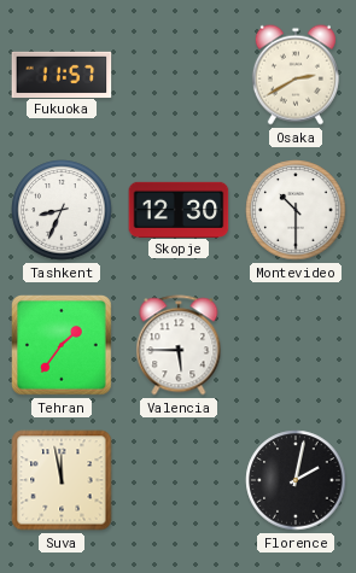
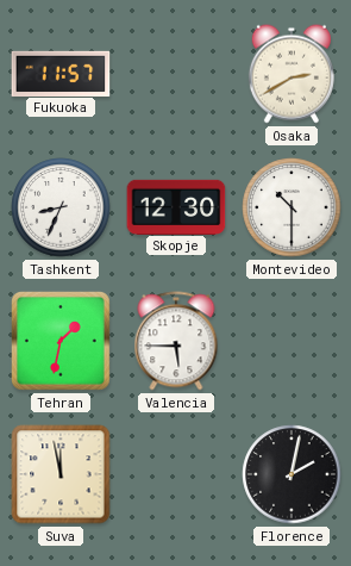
Tehran: 1:36 -> 1:32
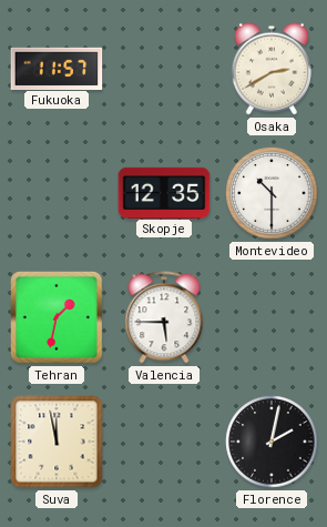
Tashkent: 8:34 -> none
Skopje: 12:30 -> 12:35
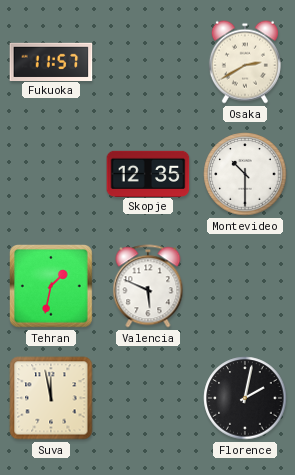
Valencia: 5:45 -> 5:49
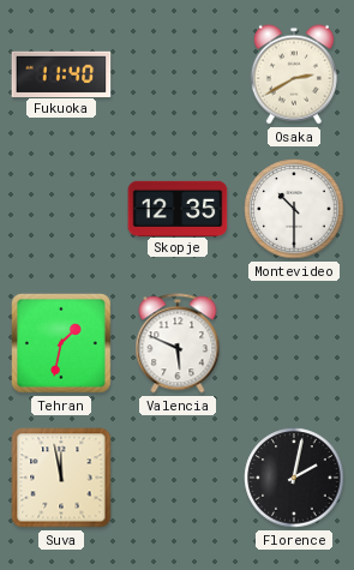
Fukuoka: 11:57 -> 11:40
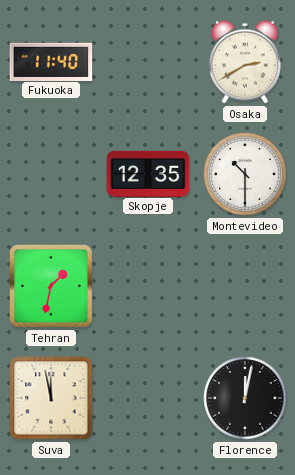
Valencia: 5:49 -> none
Florence: 2:02 -> 12:02
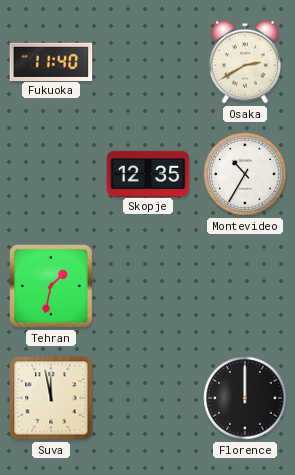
Montevideo: 10:30 -> 10:35
Florence: 12:02 -> 12:00
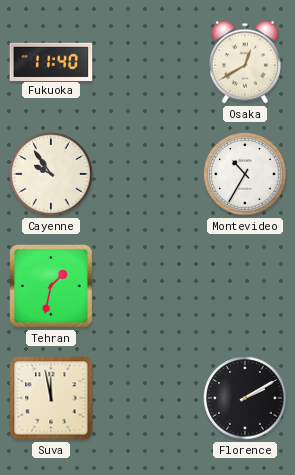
Osaka: 2:40 -> 12:40
Cayenne: none -> 9:54
Skopje: 12:35 -> none
Florence: 12:00 -> 2:10
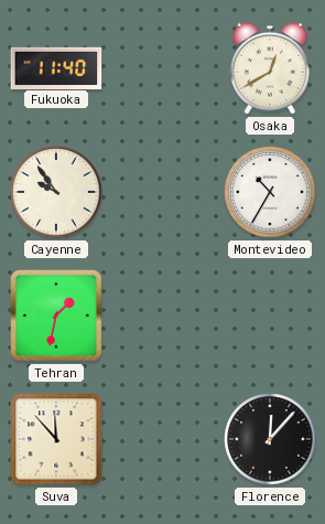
Suva: 11:58 -> 11:53
Florence: 2:10 -> 12:07
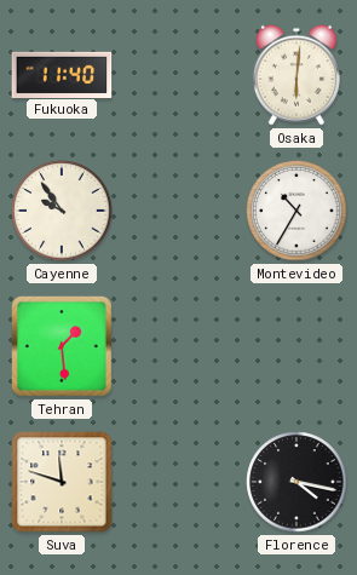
Osaka: 12:40 -> 6:01
Tehran: 1:32 -> 1:29
Suva: 11:53 -> 11:48
Florence: 12:07 -> 4:17
